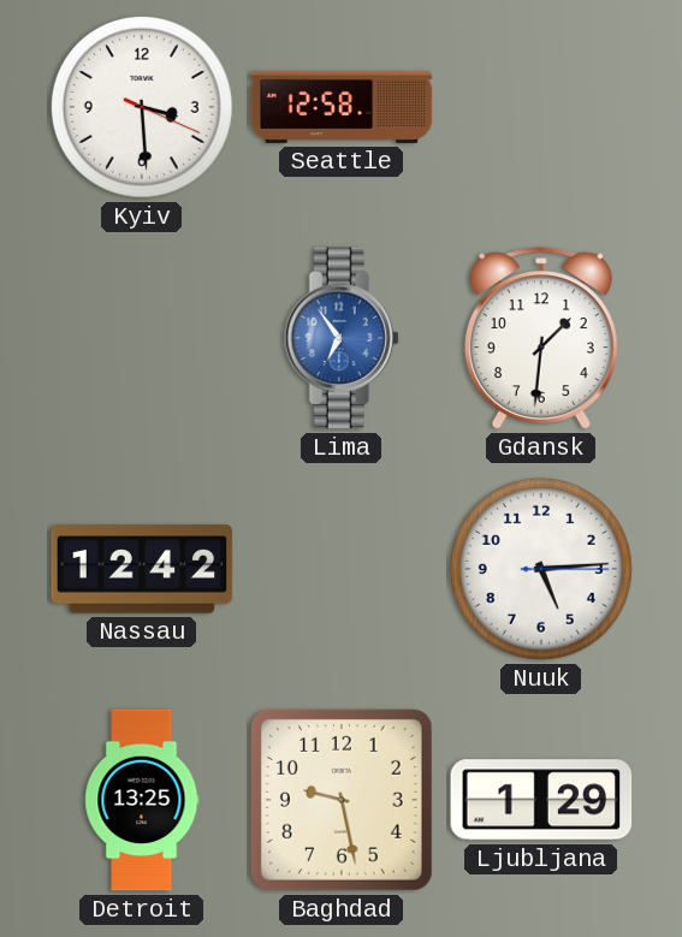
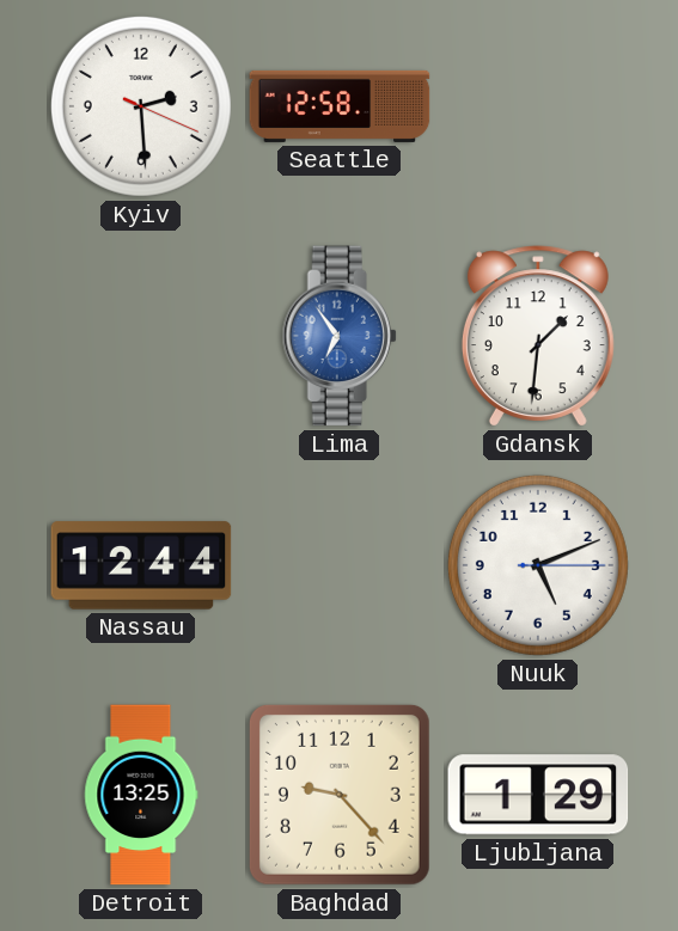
Kyiv: 3:29 -> 2:29
Nassau: 12:42 -> 12:44
Nuuk: 5:14 -> 5:11
Baghdad: 9:28 -> 9:23
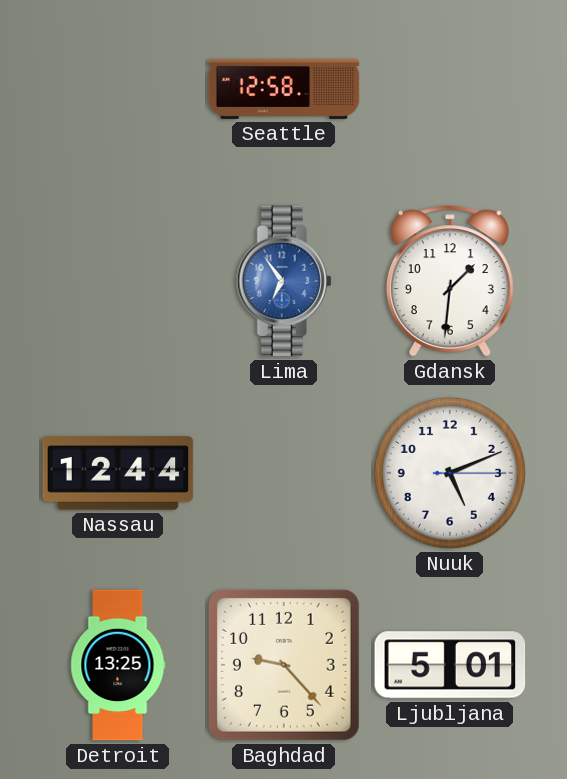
Kyiv: 2:29 -> none
Ljubljana: 1:29 -> 5:01
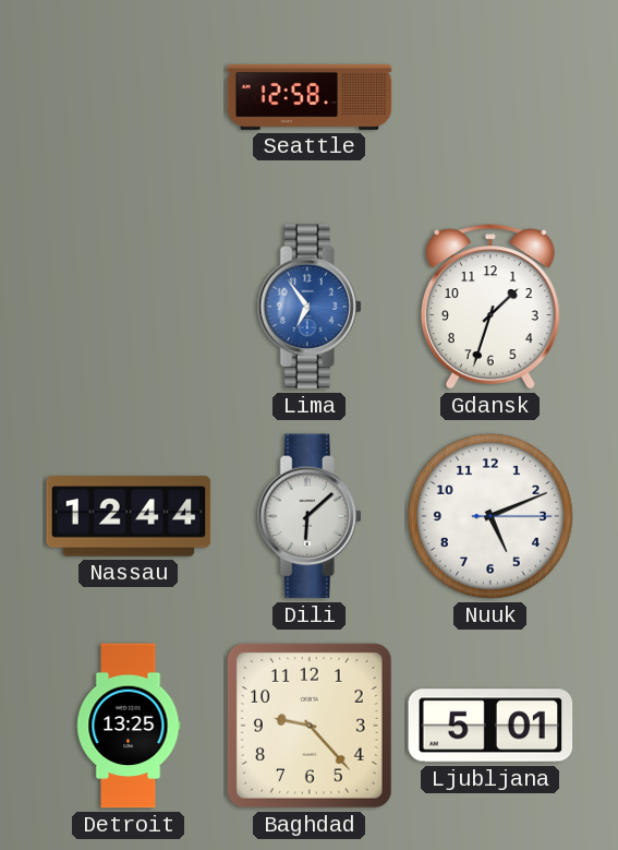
Gdansk: 1:31 -> 1:33
Dili: none -> 6:08
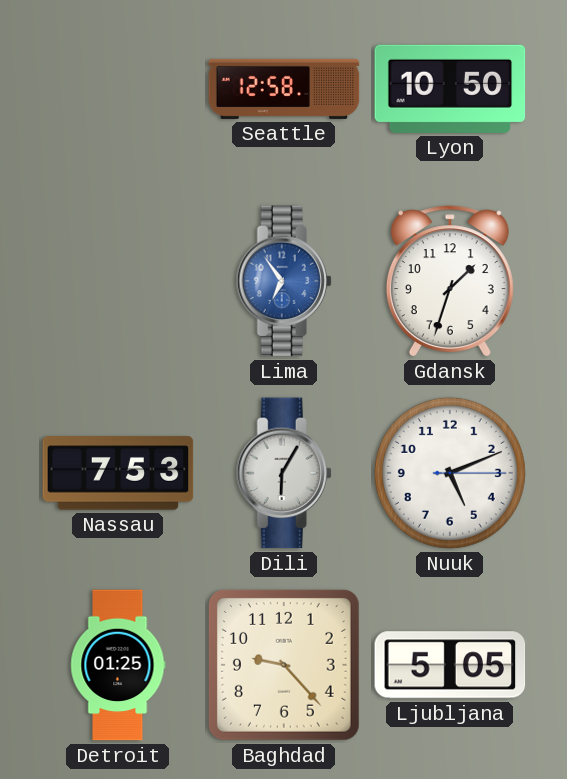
Lyon: none -> 10:50
Nassau: 12:44 -> 7:53
Dili: 6:08 -> 6:05
Detroit: 13:25 -> 01:25
Ljubljana: 5:01 -> 5:05
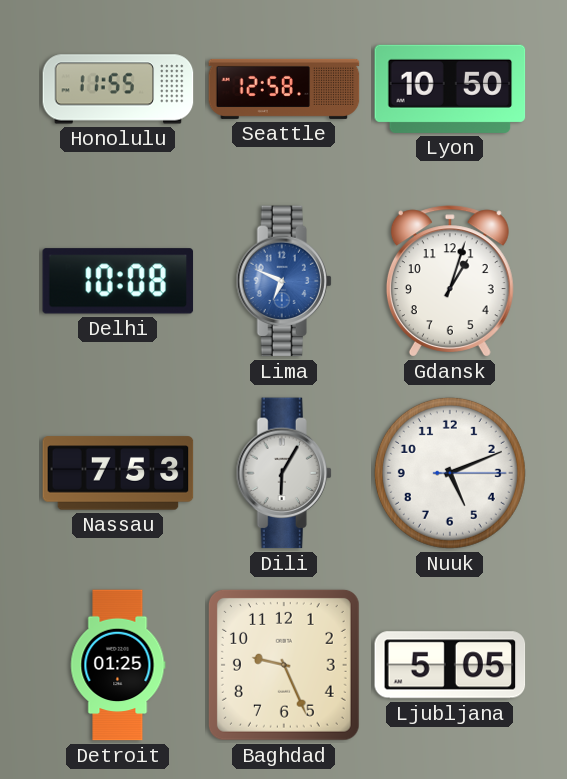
Honolulu: none -> 11:55
Delhi: none -> 10:08
Lima: 6:54 -> 6:49
Gdansk: 1:33 -> 1:03
Baghdad: 9:23 -> 9:26
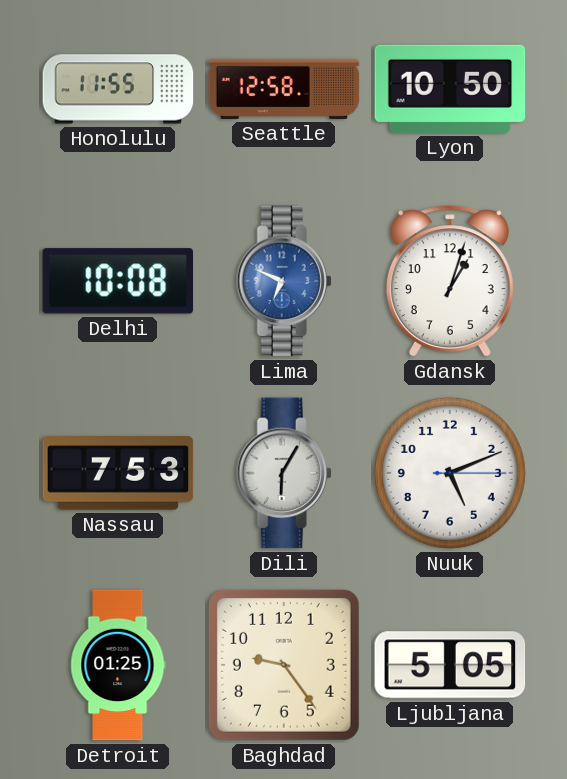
Baghdad: 9:26 -> 9:24
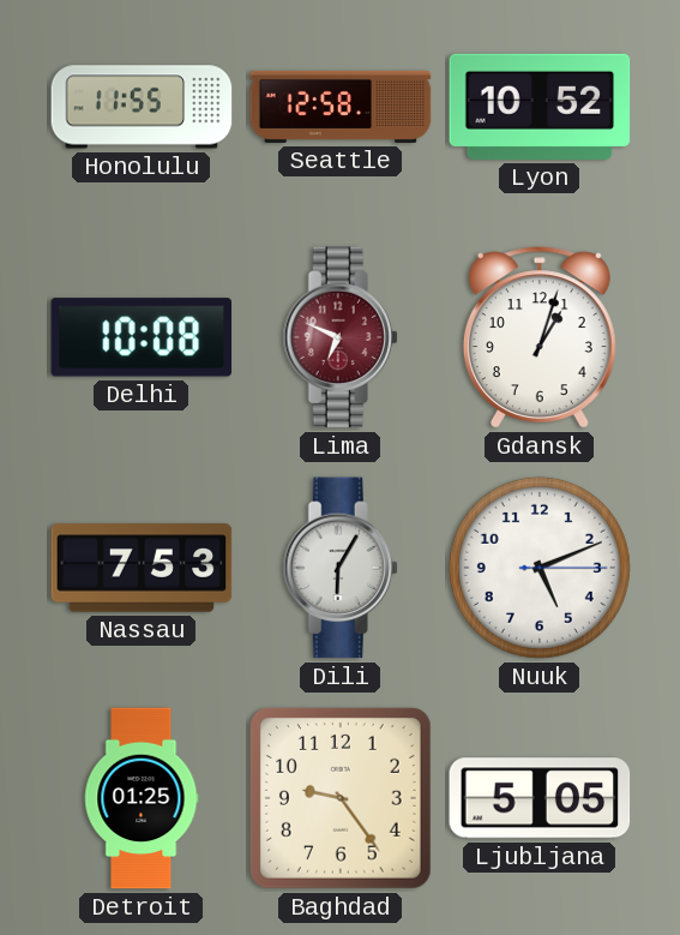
Lyon: 10:50 -> 10:52
Lima dial: blue -> burgundy
